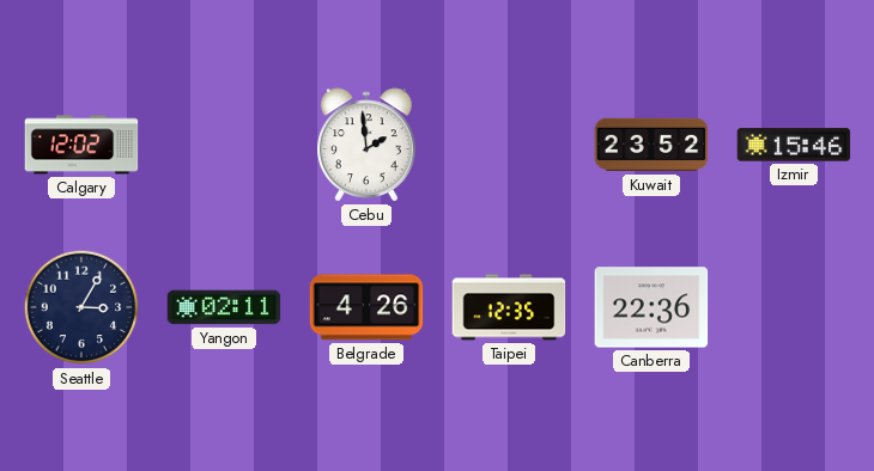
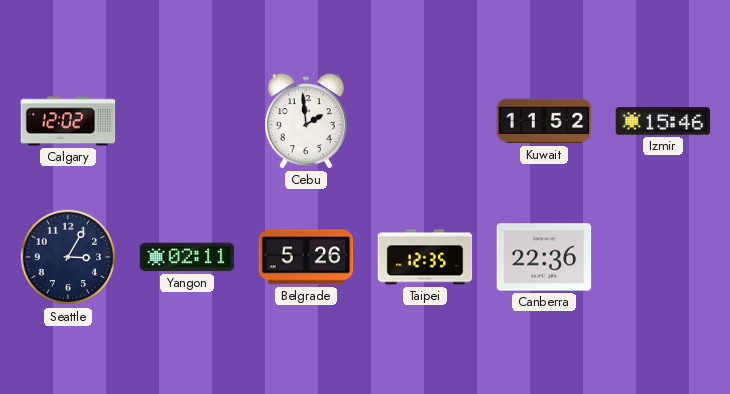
Kuwait: 23:52 -> 11:52
Belgrade: 4:26 -> 5:26
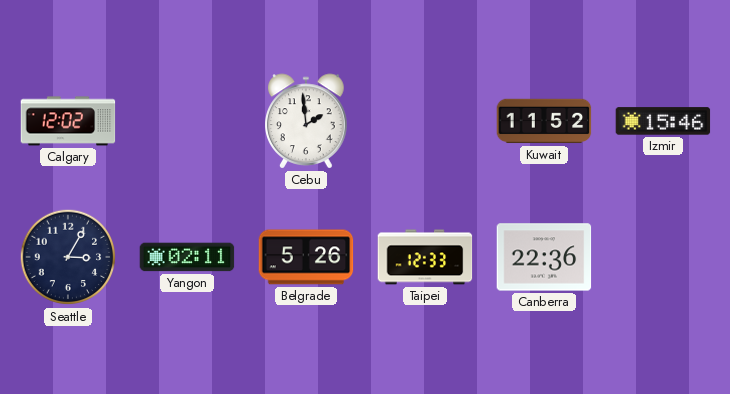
Taipei: 12:35 -> 12:33
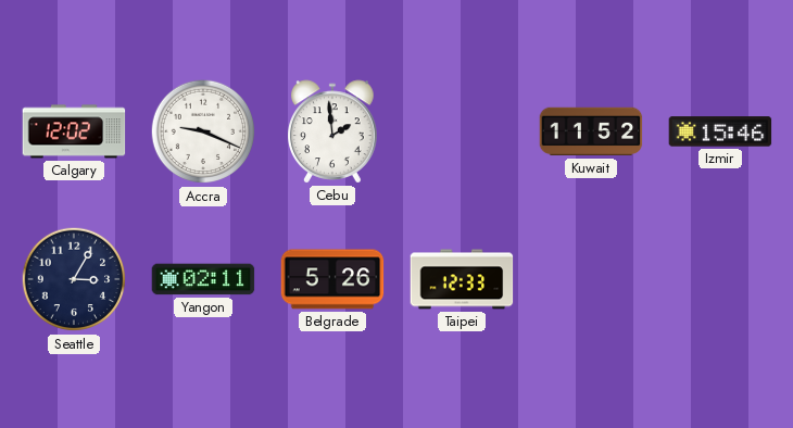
Accra: none -> 9:19
Canberra: 22:36 -> none
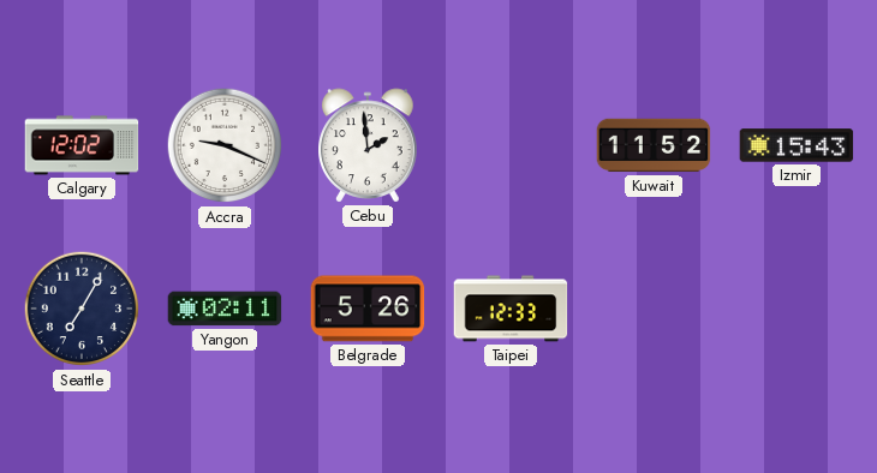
Izmir: 15:46 -> 15:43
Seattle: 3:05 -> 7:05
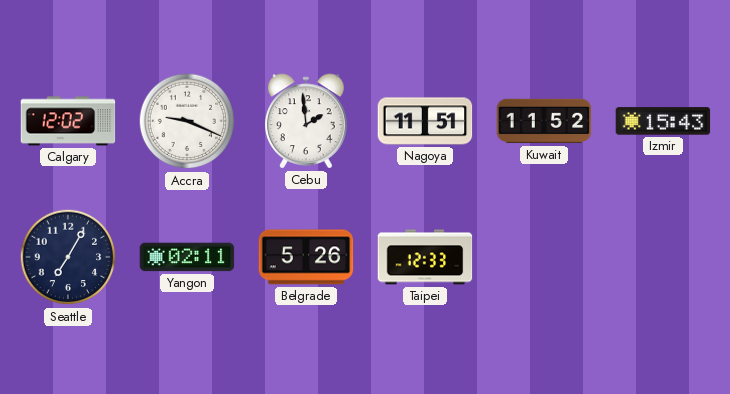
Nagoya: none -> 11:51
